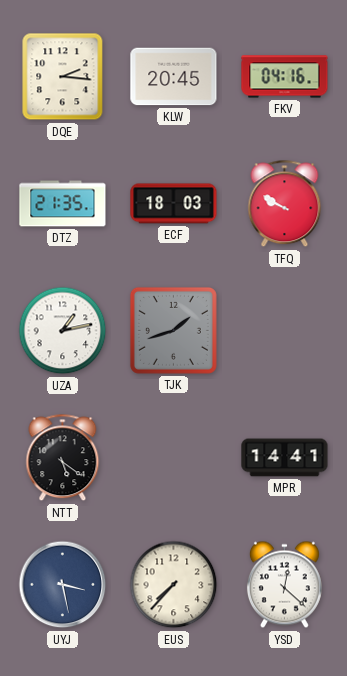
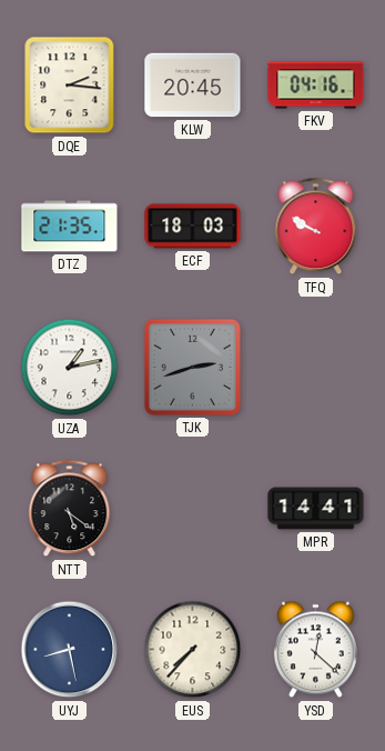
TJK: 1:42 -> 2:42
UYJ: 3:28 -> 8:28
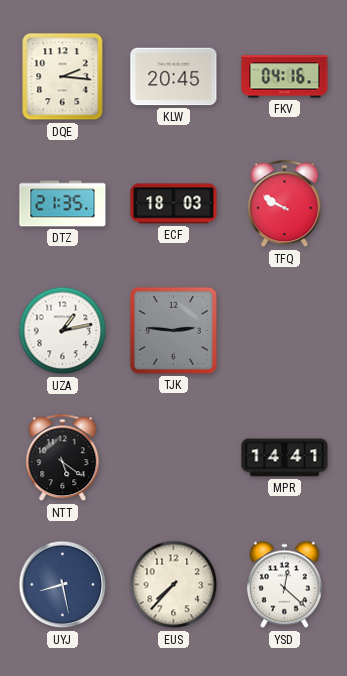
TJK: 2:42 -> 2:46
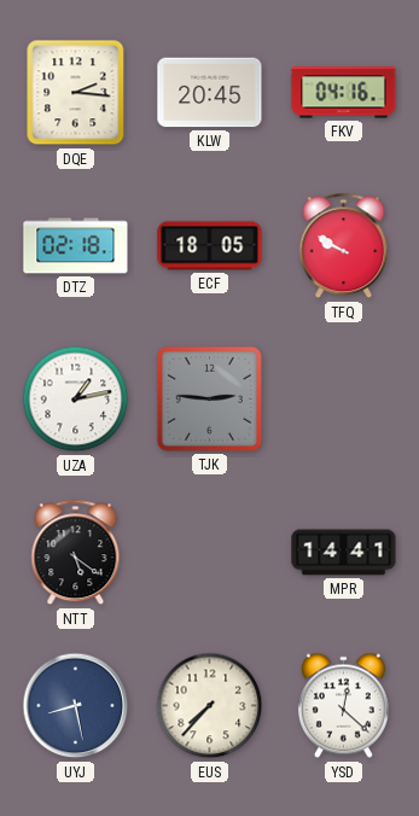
DTZ: 21:35 -> 02:18
ECF: 18:03 -> 18:05
